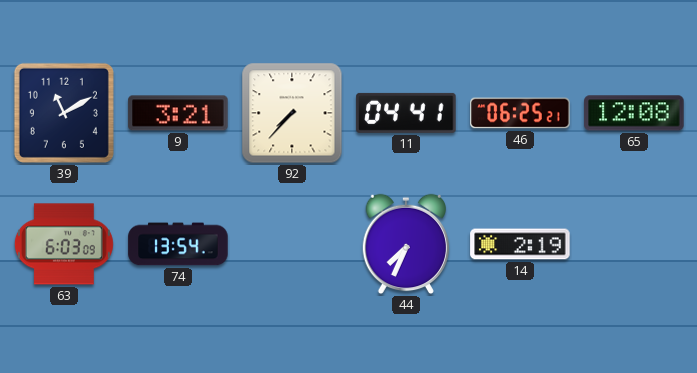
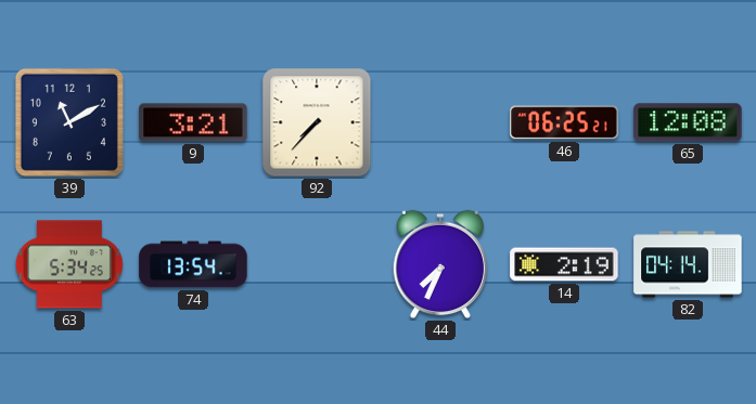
11: 04:41 -> none
63: 6:03 -> 5:34
82: none -> 04:14
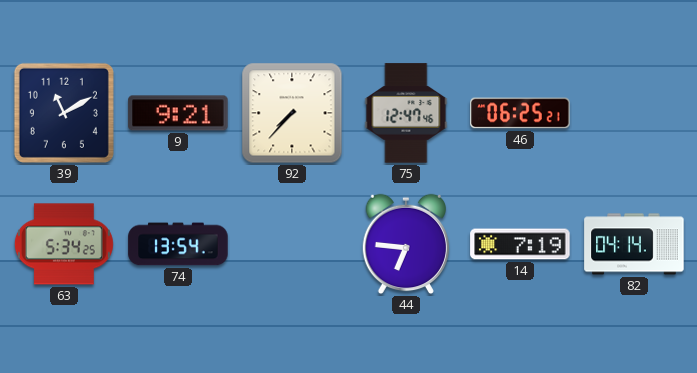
9: 3:21 -> 9:21
75: none -> 12:47
65: 12:08 -> none
44: 7:34 -> 6:46
14: 2:19 -> 7:19
